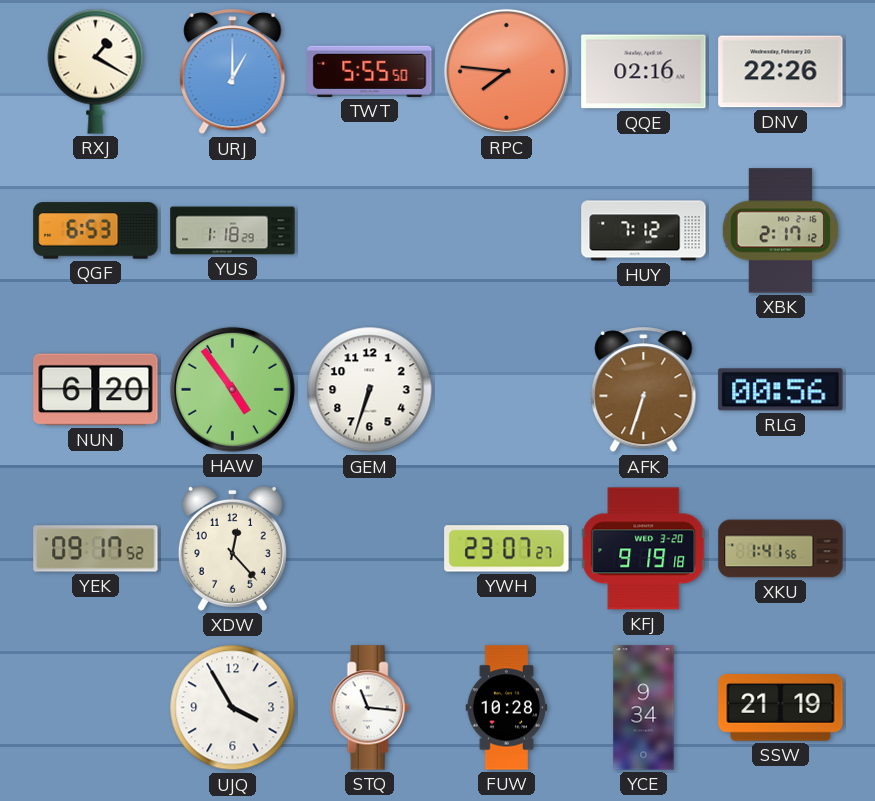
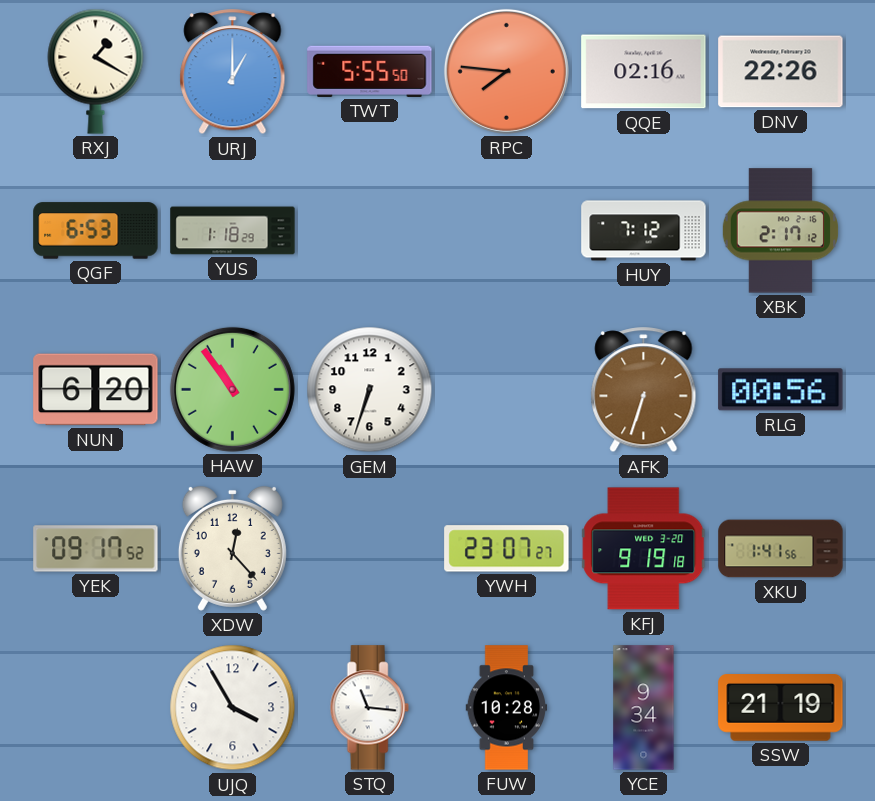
HAW: 4:54 -> 10:54
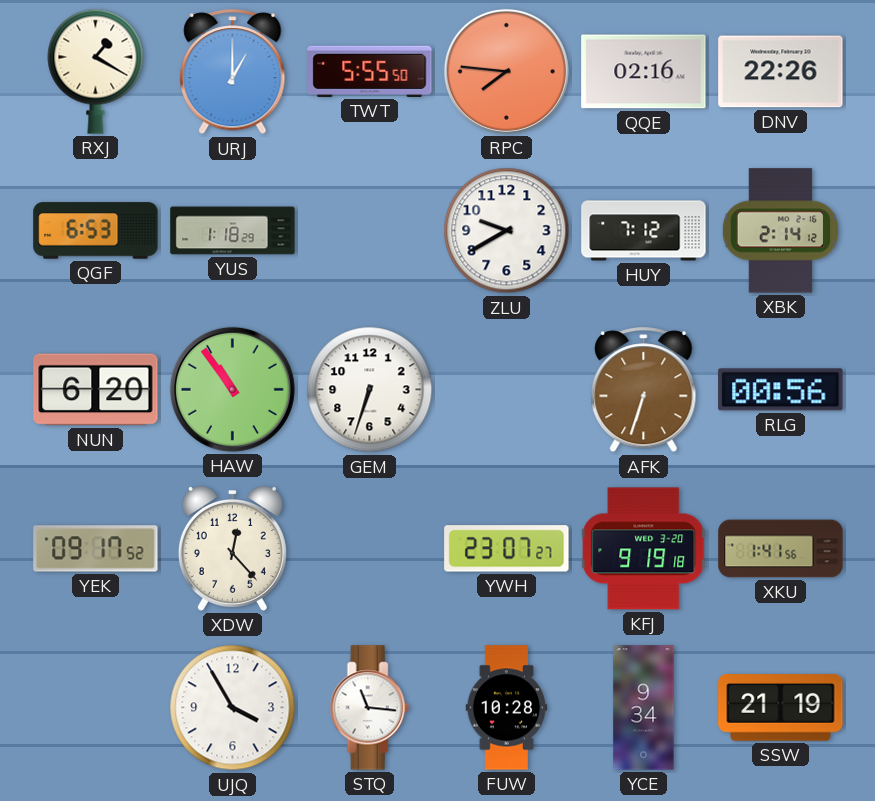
ZLU: none -> 9:40
XBK: 2:17 -> 2:14
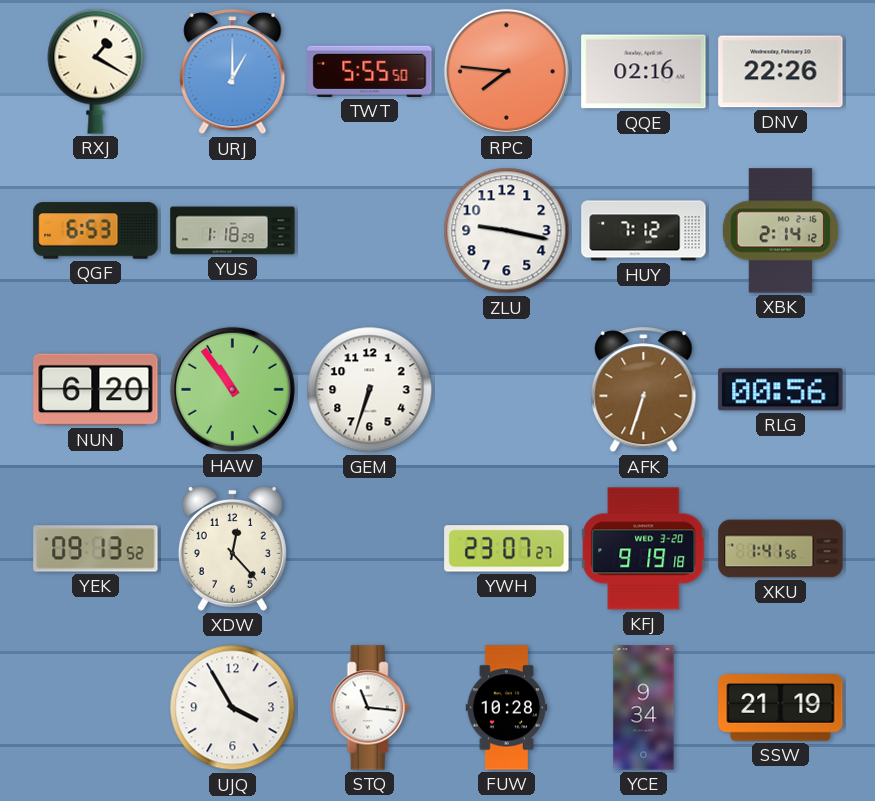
ZLU: 9:40 -> 9:17
YEK: 09:17 -> 09:13
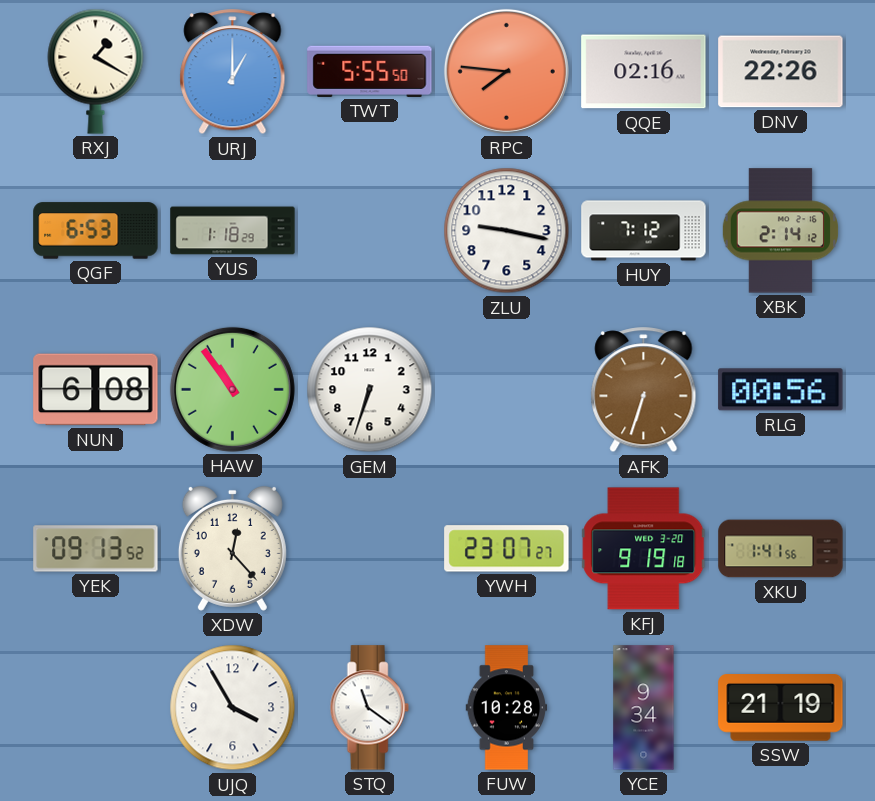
NUN: 6:20 -> 6:08
STQ: 11:16 -> 11:21
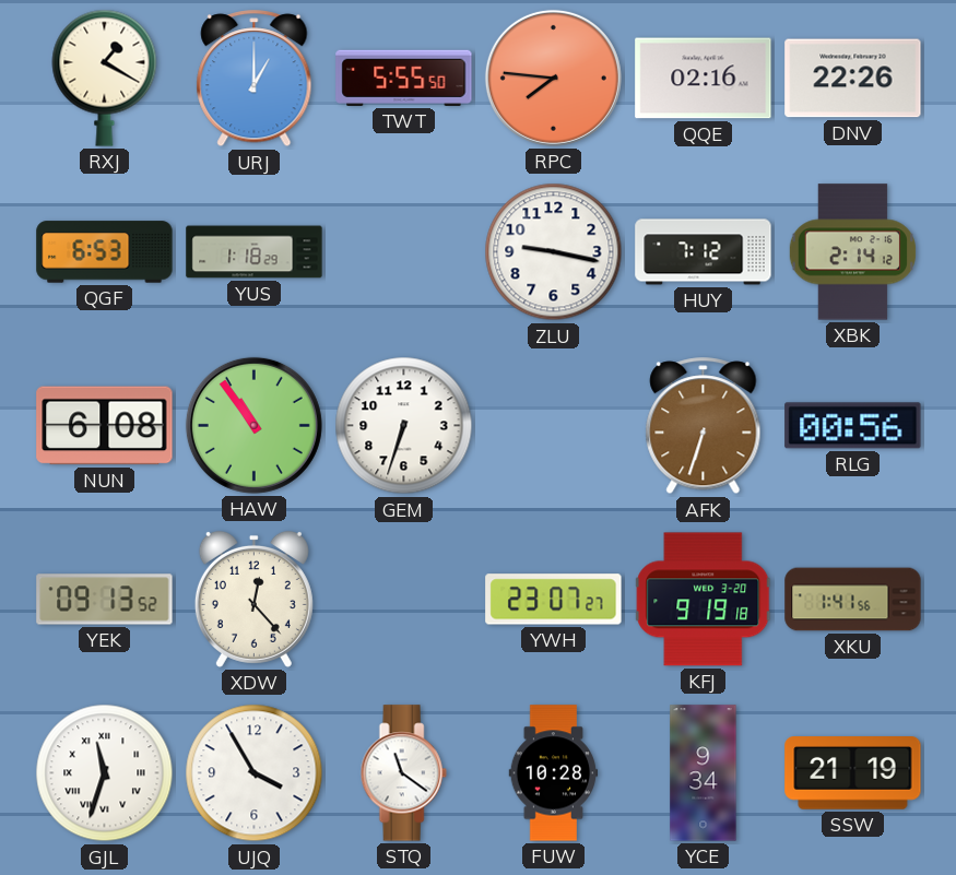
GJL: none -> 11:33
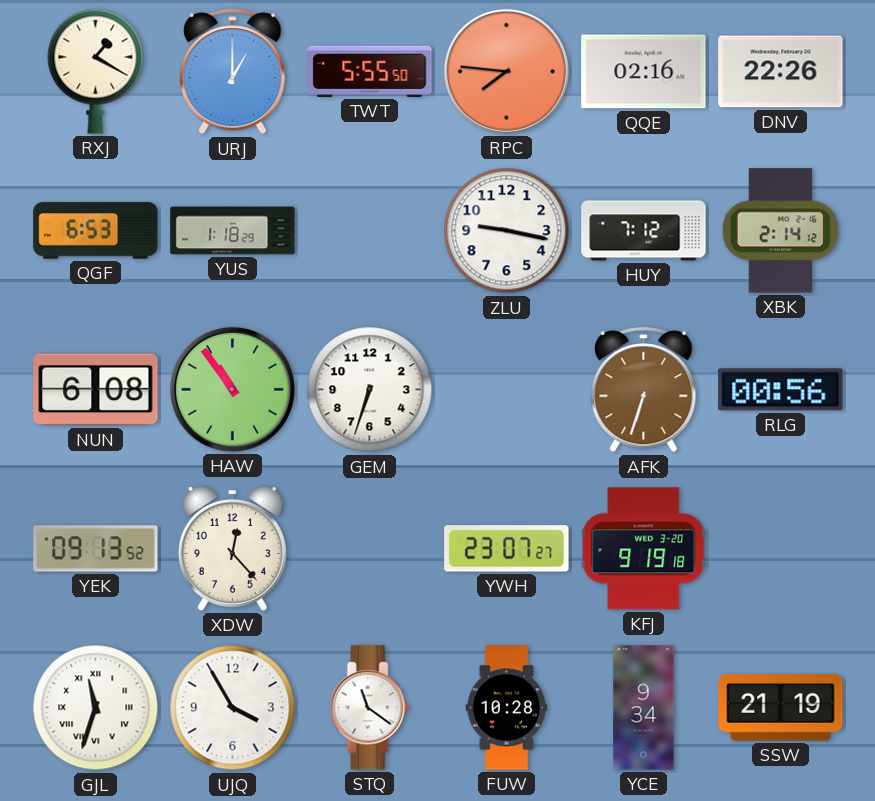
XKU: 1:41 -> none
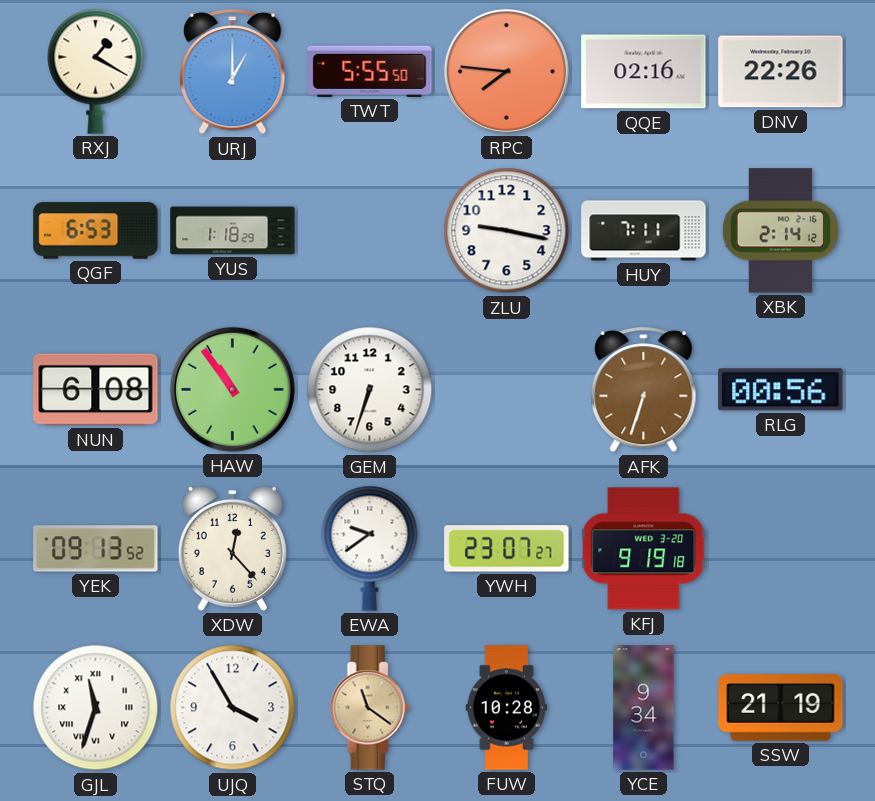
HUY: 7:12 -> 7:11
EWA: none -> 9:39
STQ dial: white -> champagne
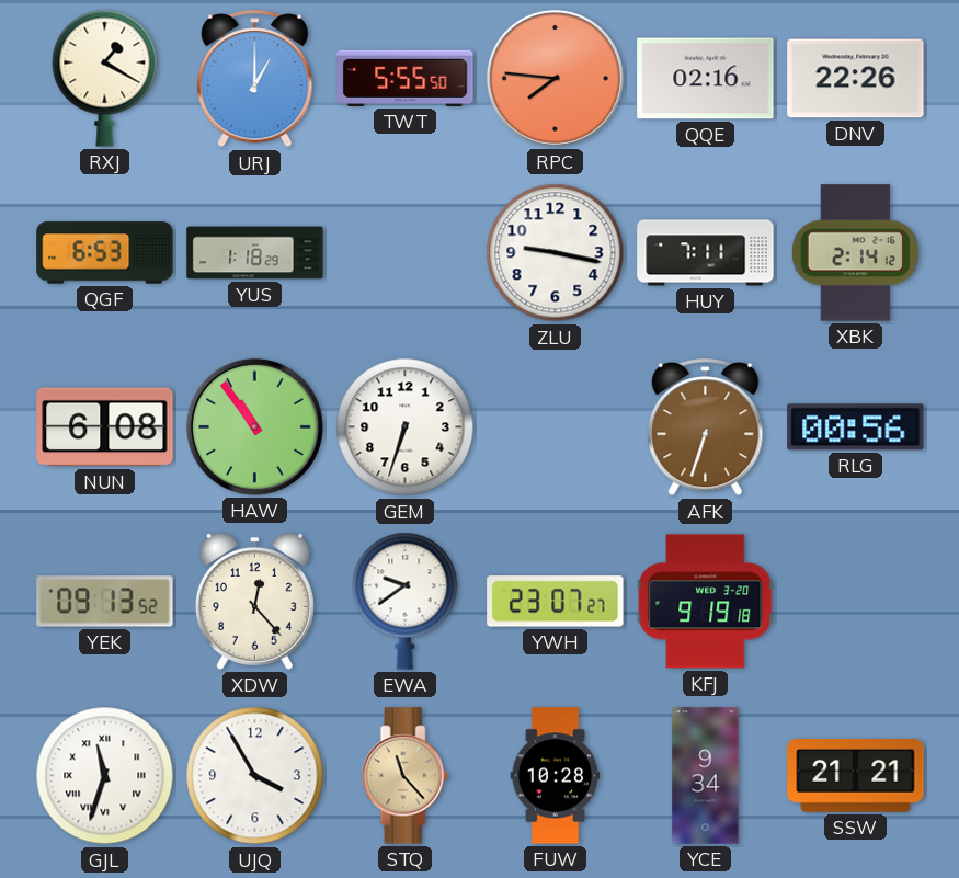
STQ: 11:21 -> 11:23
SSW: 21:19 -> 21:21
